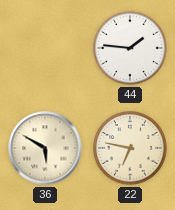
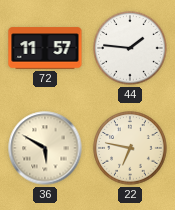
72: none -> 11:57
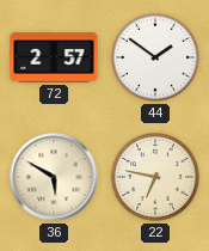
72: 11:57 -> 2:57
44: 1:46 -> 1:51
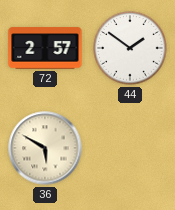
22: 6:47 -> none
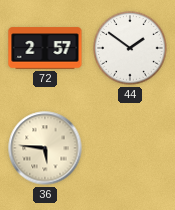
36: 5:50 -> 5:46
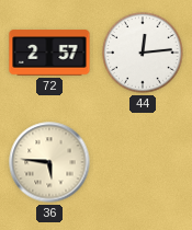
44: 1:51 -> 12:14
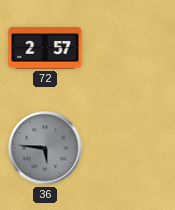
44: 12:14 -> none
36 dial: cream -> grey
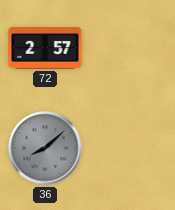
36: 5:46 -> 8:08
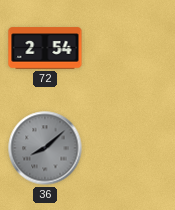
72: 2:57 -> 2:54
